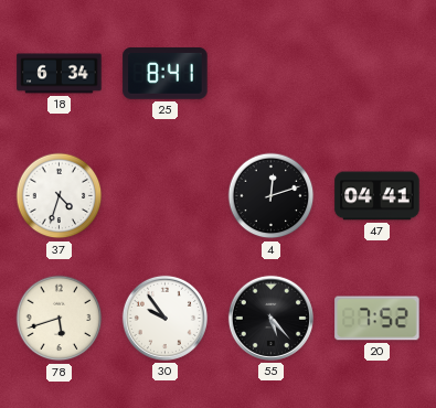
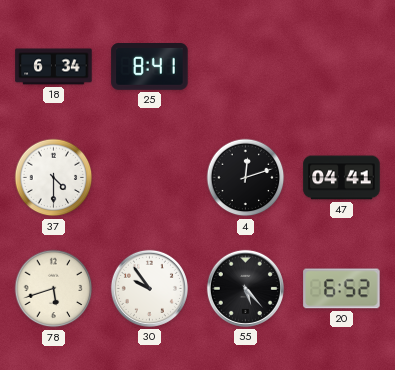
37: 4:33 -> 4:30
20: 7:52 -> 6:52
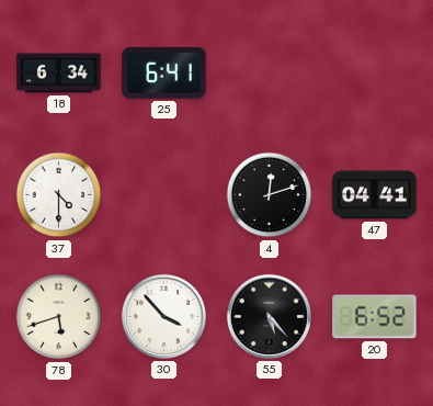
25: 8:41 -> 6:41
30: 9:54 -> 3:53
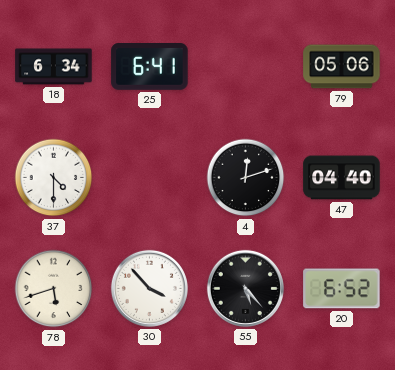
79: none -> 05:06
47: 04:41 -> 04:40
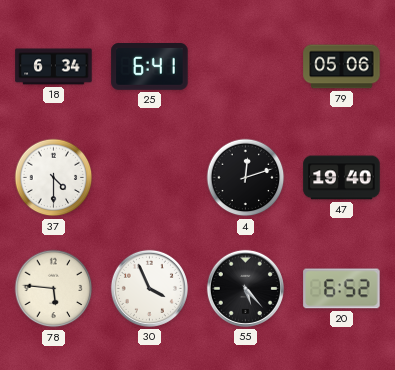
47: 04:40 -> 19:40
78: 5:42 -> 5:46
30: 3:53 -> 3:56
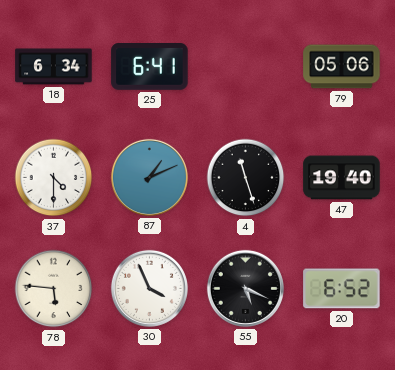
87: none -> 1:11
4: 12:12 -> 11:27
55: 5:23 -> 5:19
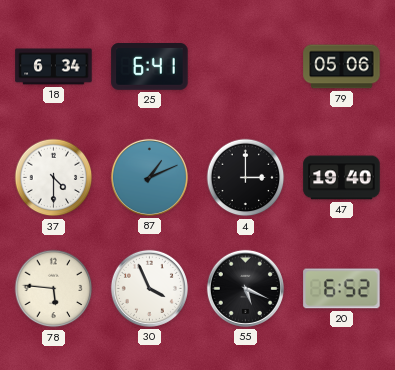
4: 11:27 -> 3:00
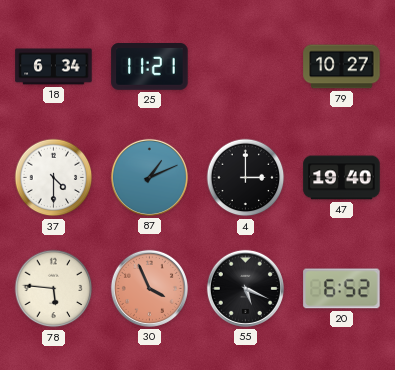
25: 6:41 -> 11:21
79: 05:06 -> 10:27
30 dial: white -> salmon
